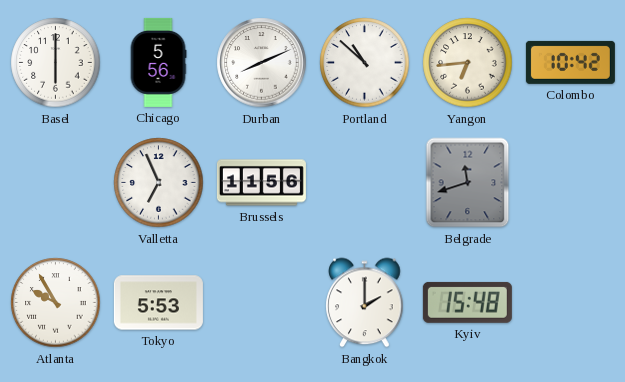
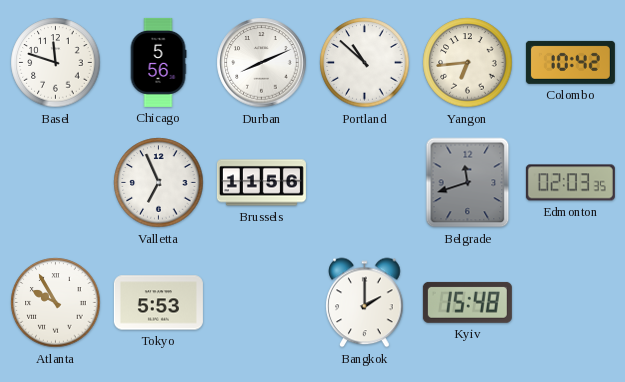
Basel: 6:00 -> 11:48
Edmonton: none -> 02:03
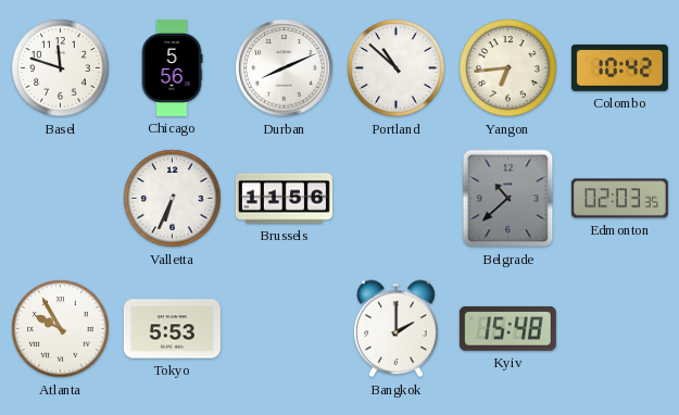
Valletta: 6:56 -> 6:34
Belgrade: 11:42 -> 10:38
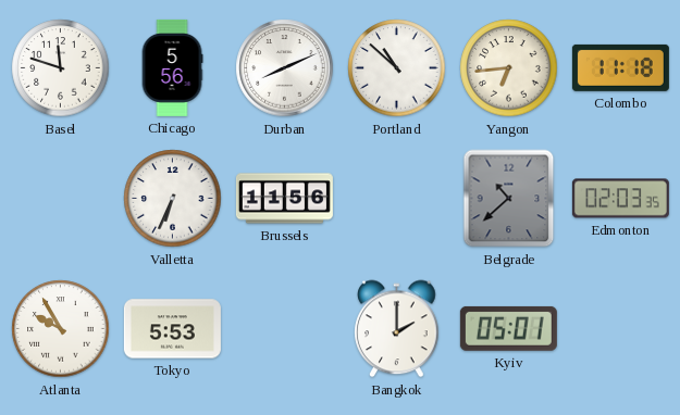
Colombo: 10:42 -> 11:18
Kyiv: 15:48 -> 05:01
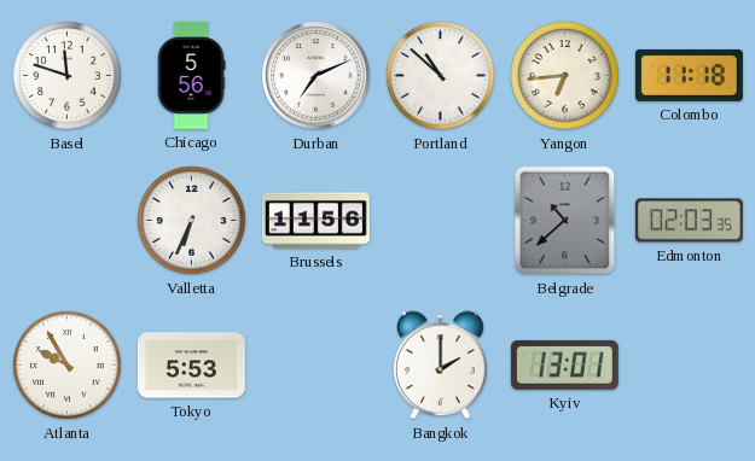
Durban: 8:11 -> 7:11
Kyiv: 05:01 -> 13:01
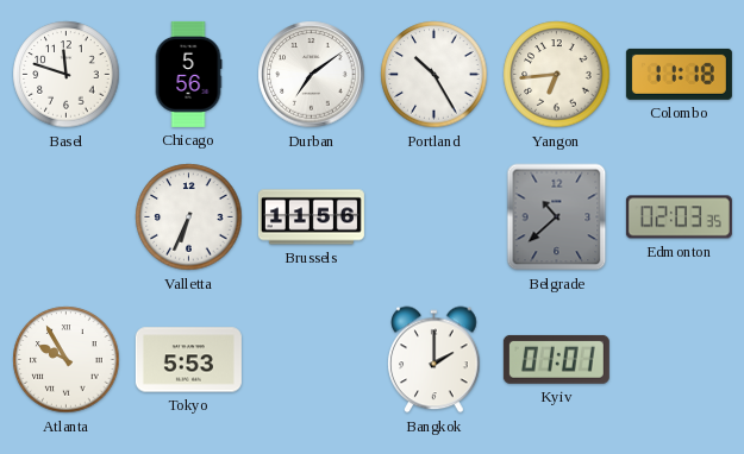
Durban: 7:11 -> 7:09
Portland: 10:52 -> 10:25
Kyiv: 13:01 -> 01:01
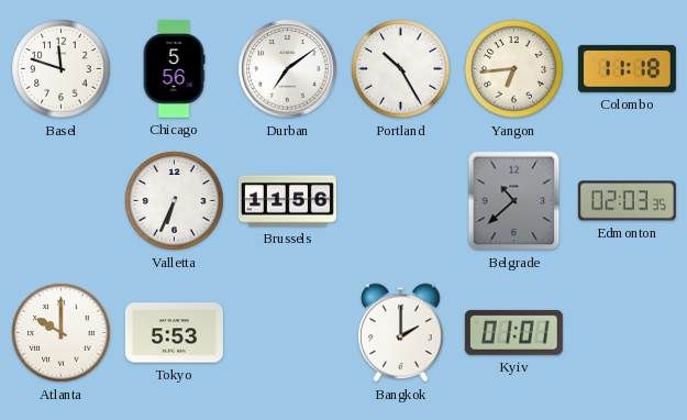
Atlanta: 9:55 -> 10:00
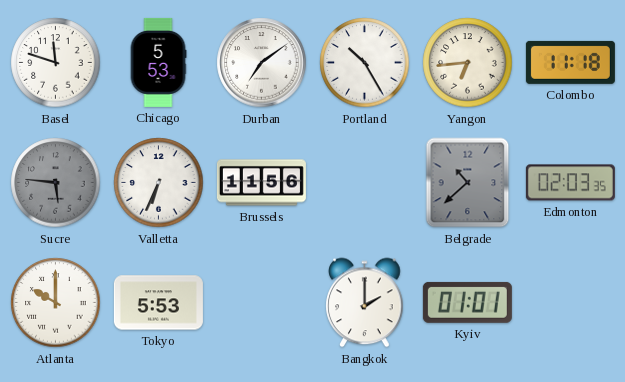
Chicago: 5:56 -> 5:53
Sucre: none -> 5:46
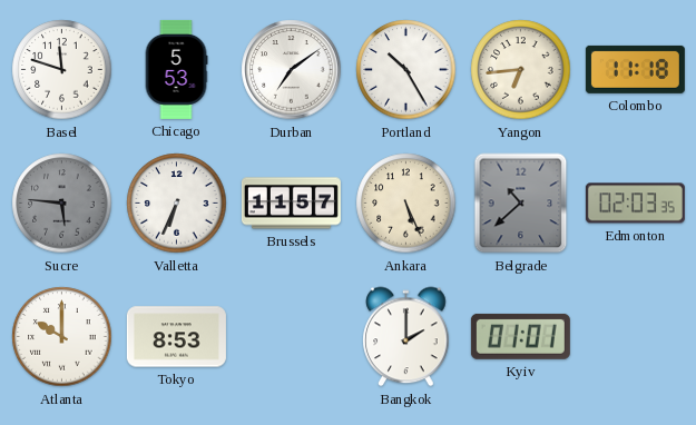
Brussels: 11:56 -> 11:57
Ankara: none -> 5:26
Tokyo: 5:53 -> 8:53
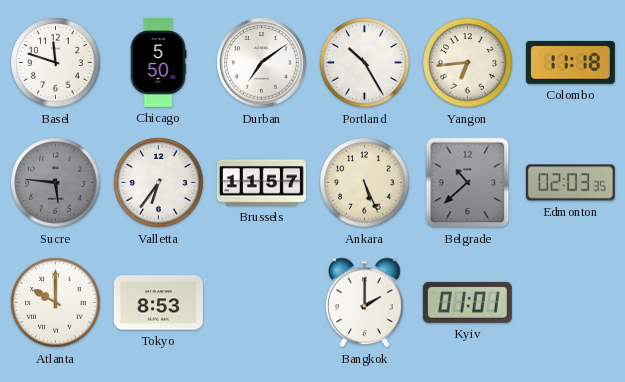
Chicago: 5:53 -> 5:50
Valletta: 6:34 -> 6:36
